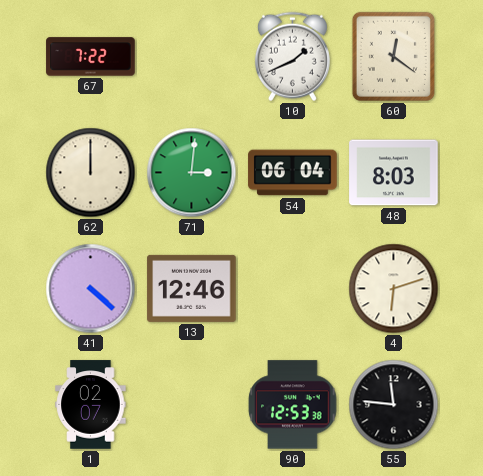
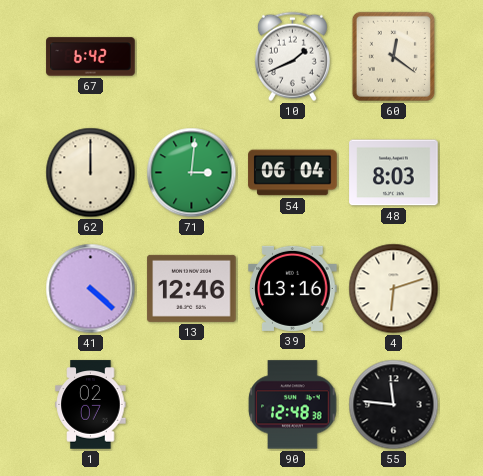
67: 7:22 -> 6:42
39: none -> 13:16
90: 12:53 -> 12:48
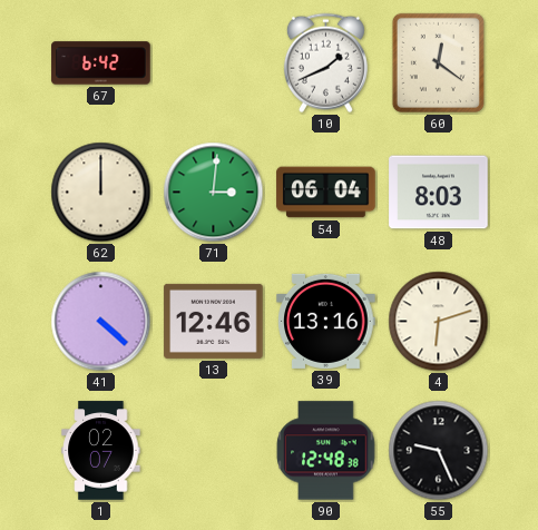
55: 11:46 -> 9:26
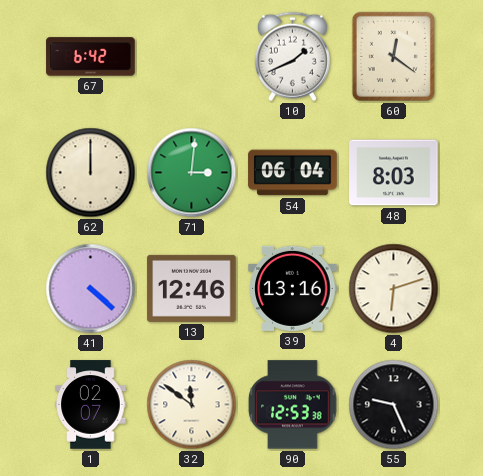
32: none -> 11:51
90: 12:48 -> 12:53
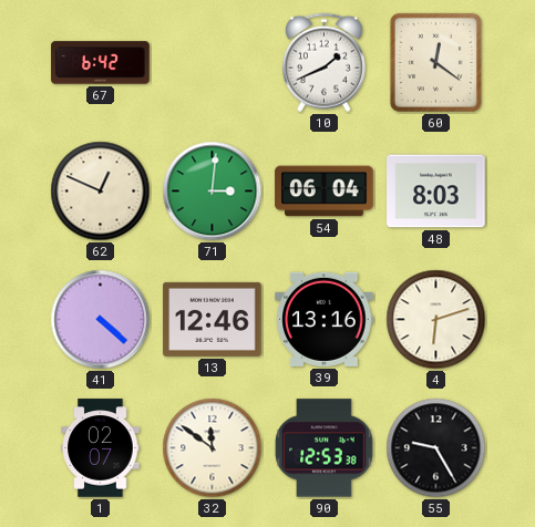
62: 12:00 -> 12:49
55: 9:26 -> 9:25
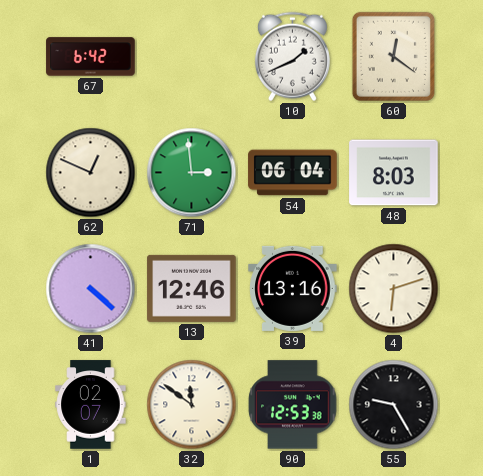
71: 3:01 -> 2:59
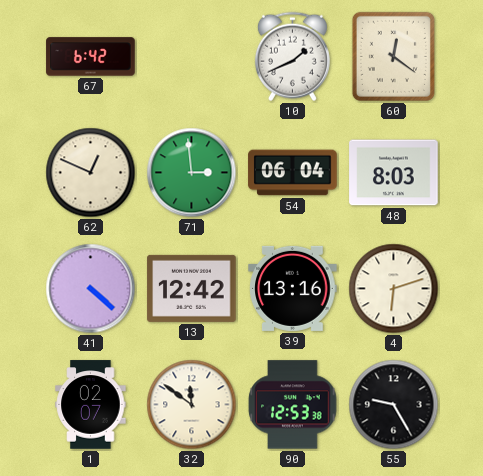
13: 12:46 -> 12:42
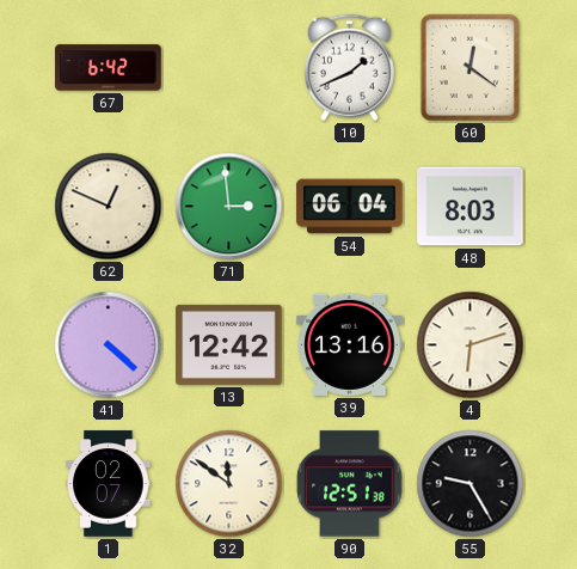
90: 12:53 -> 12:51
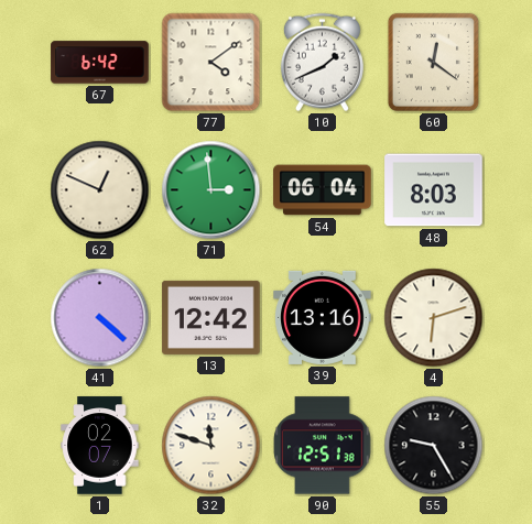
77: none -> 4:09
32: 11:51 -> 11:48
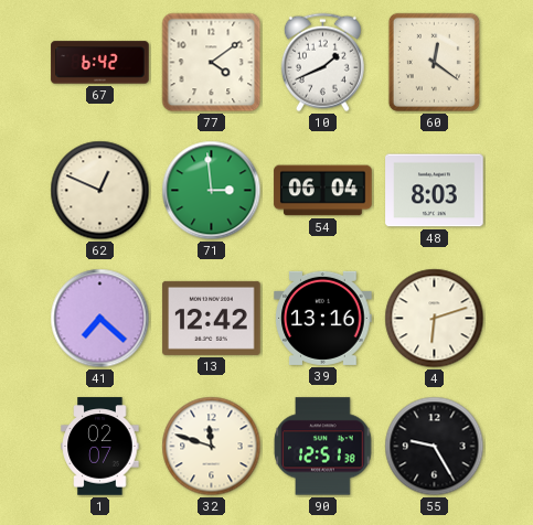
41: 4:22 -> 7:22
